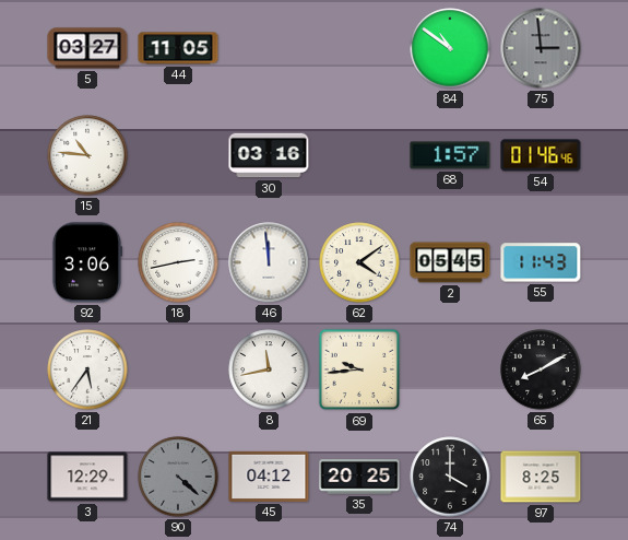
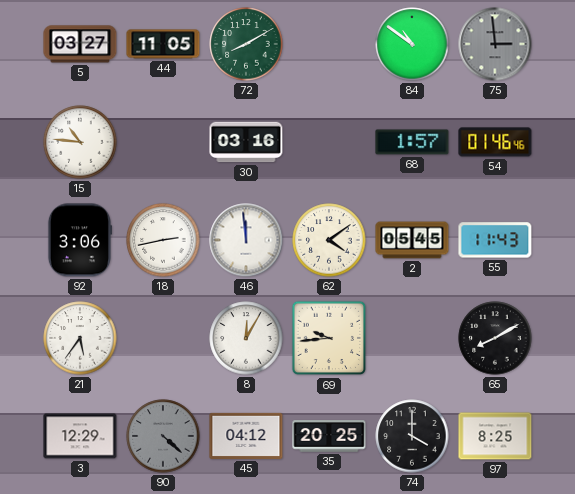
72: none -> 8:10
8: 11:43 -> 12:05
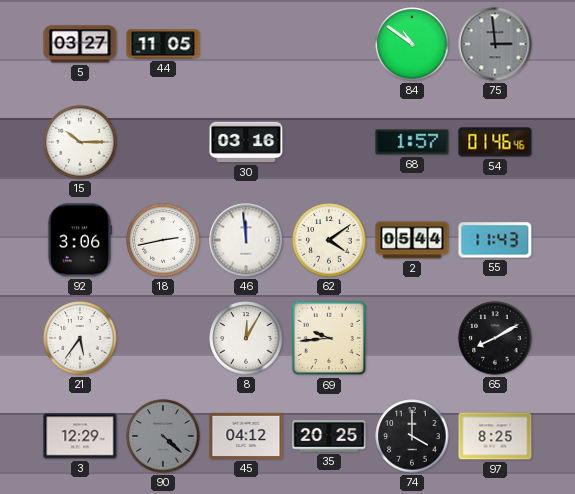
72: 8:10 -> none
15: 10:46 -> 10:15
2: 05:45 -> 05:44
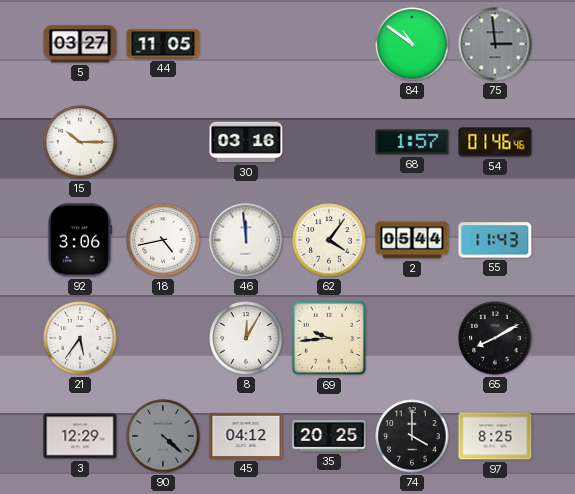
18: 2:43 -> 4:43
62: 4:09 -> 4:06
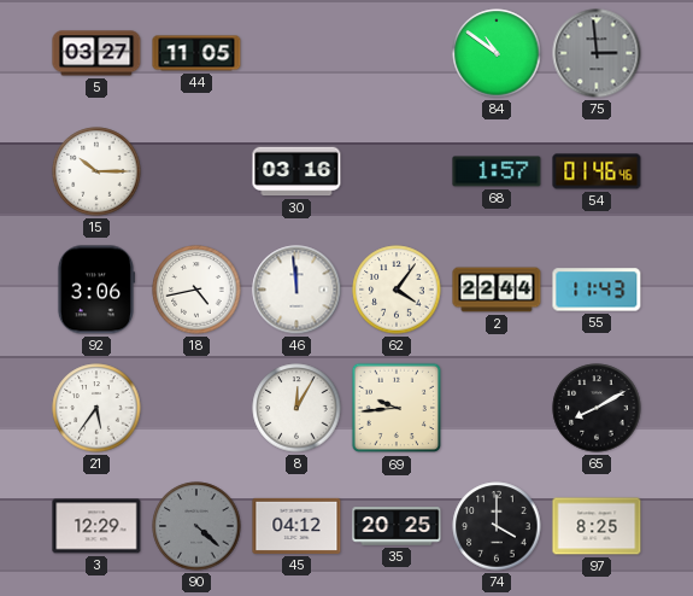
2: 05:44 -> 22:44
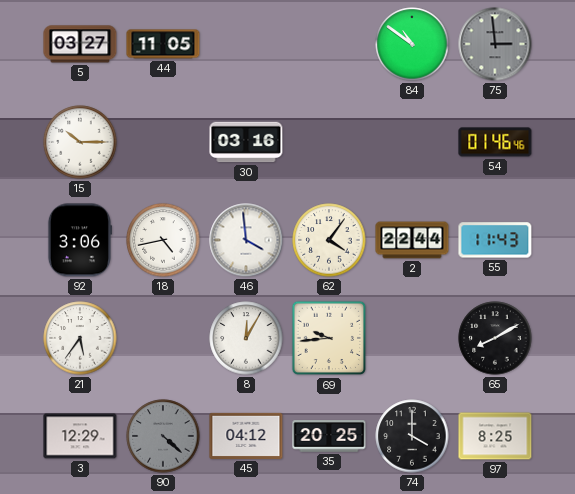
68: 1:57 -> none
46: 11:59 -> 3:59
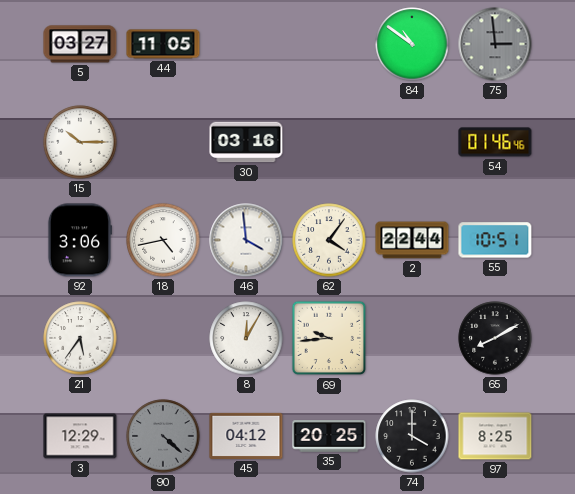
55: 11:43 -> 10:51
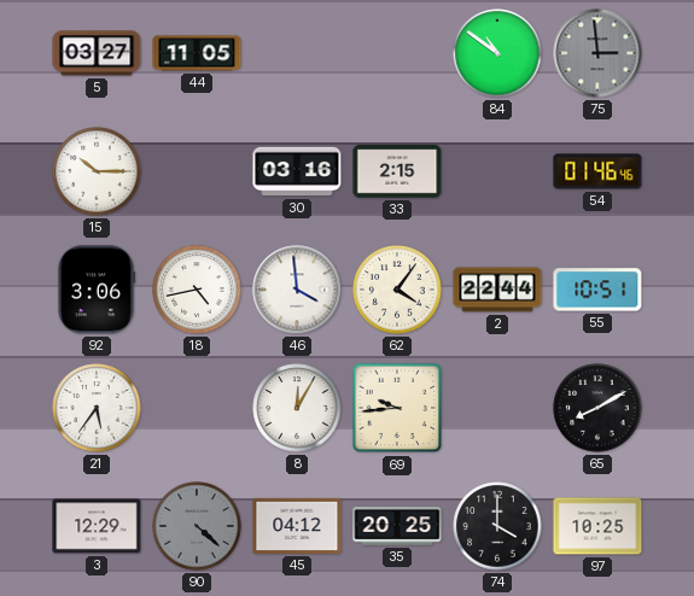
33: none -> 2:15
97: 8:25 -> 10:25
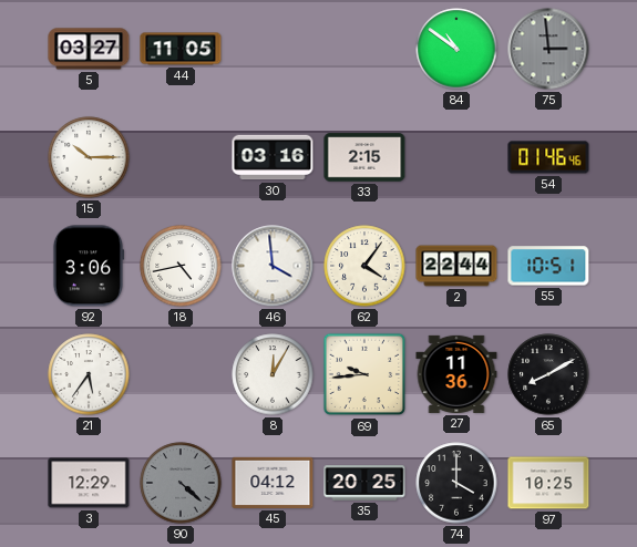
27: none -> 11:36
